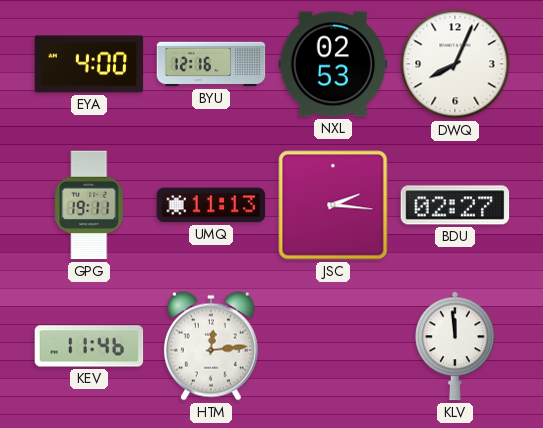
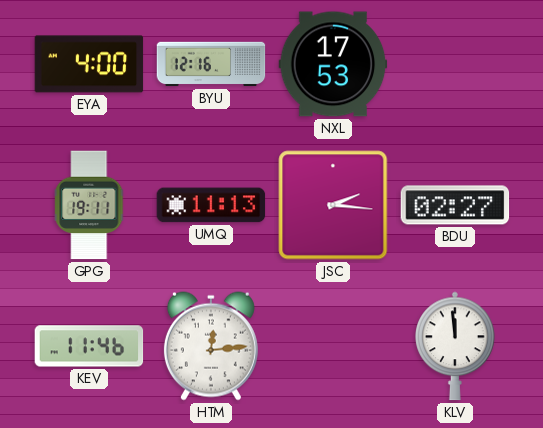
NXL: 02:53 -> 17:53
DWQ: 8:04 -> none
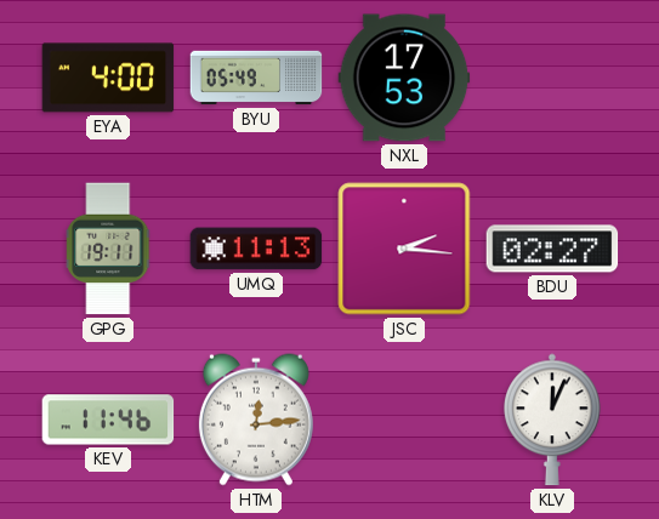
BYU: 12:16 -> 05:49
KLV: 11:59 -> 12:04
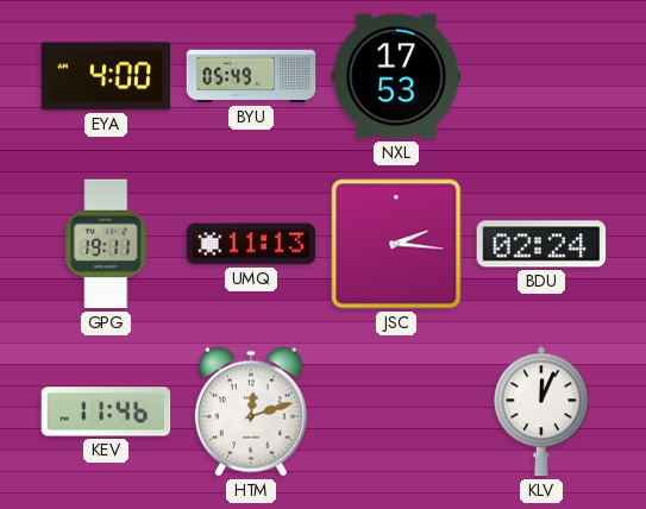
BDU: 02:27 -> 02:24
HTM: 12:14 -> 12:12
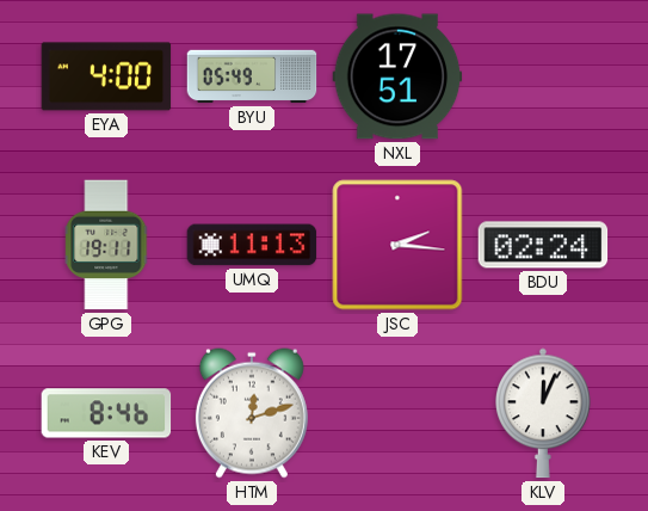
NXL: 17:53 -> 17:51
KEV: 11:46 -> 8:46
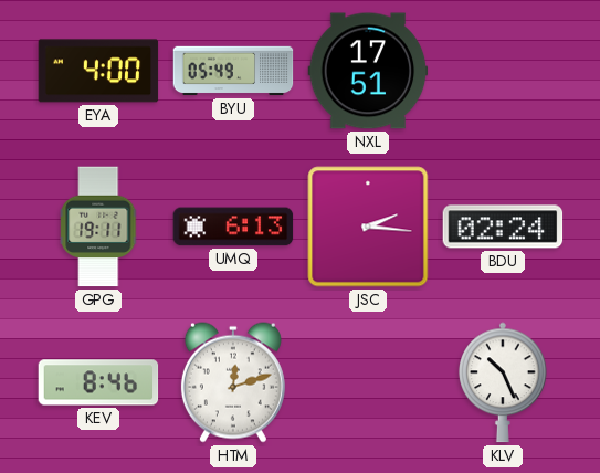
UMQ: 11:13 -> 6:13
KLV: 12:04 -> 10:26
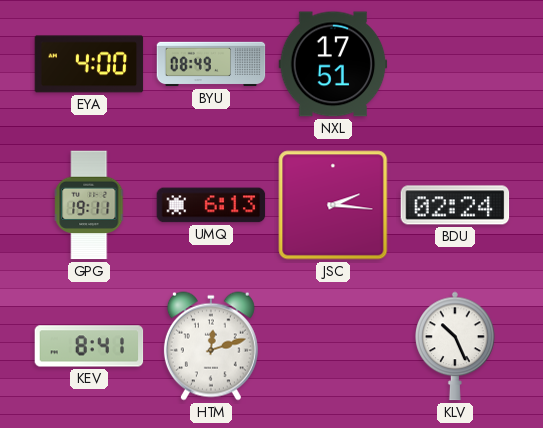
BYU: 05:49 -> 08:49
KEV: 8:46 -> 8:41
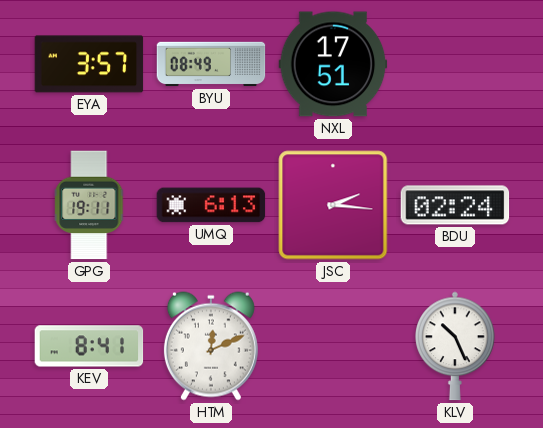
EYA: 4:00 -> 3:57
HTM: 12:12 -> 12:11
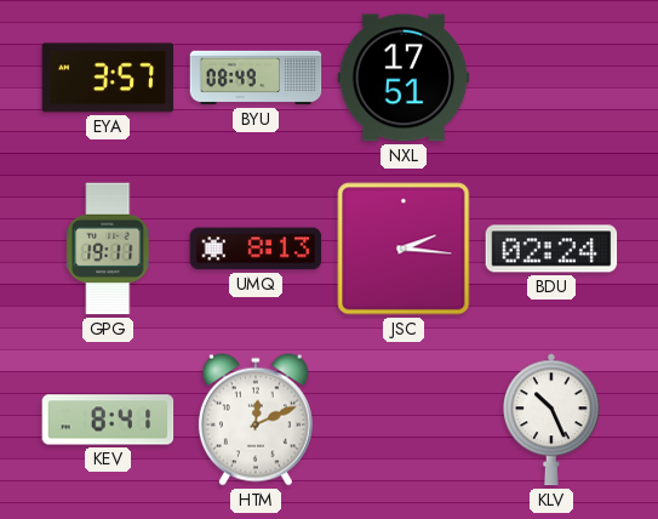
UMQ: 6:13 -> 8:13
